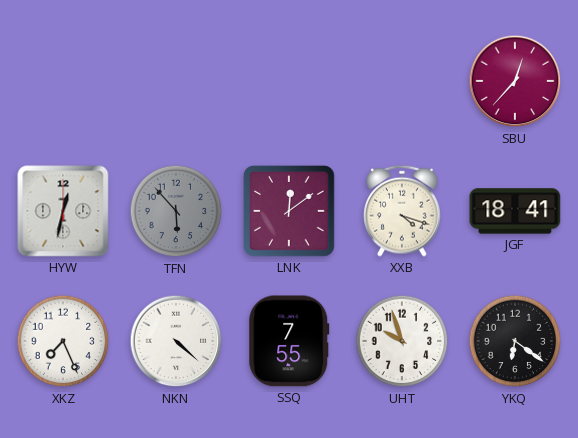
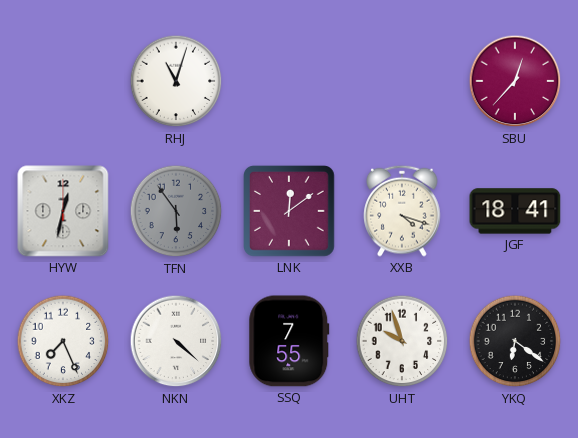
RHJ: none -> 11:03
TFN: 5:53 -> 5:54
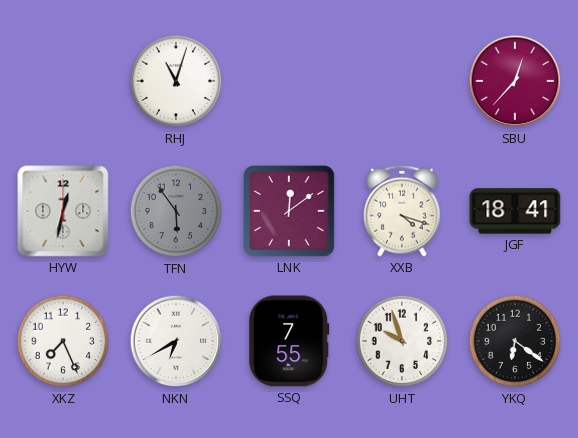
NKN: 4:22 -> 6:40
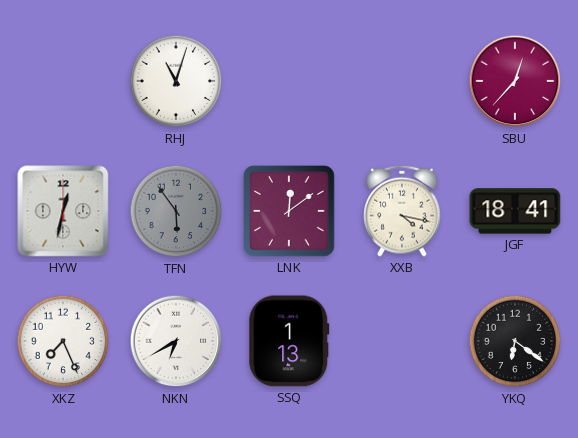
XXB: 4:18 -> 4:17
SSQ: 7:55 -> 1:13
UHT: 9:57 -> none
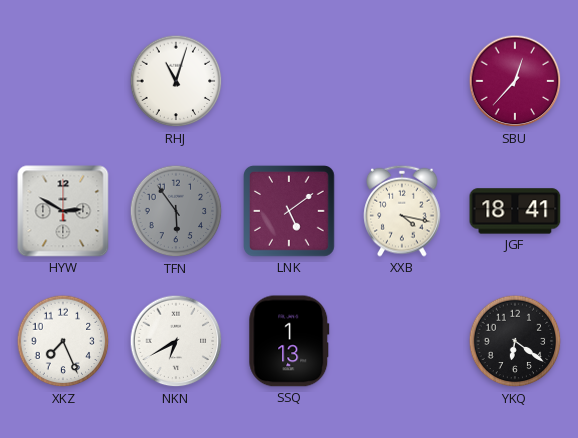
HYW: 12:32 -> 2:50
LNK: 12:09 -> 5:09
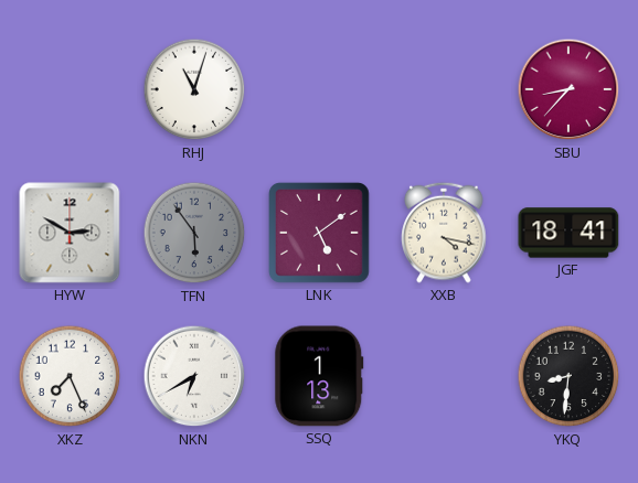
SBU: 12:37 -> 8:37
YKQ: 6:21 -> 8:31
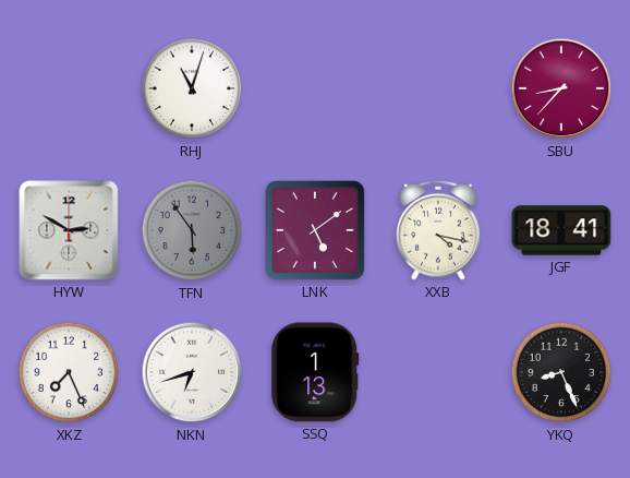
NKN: 6:40 -> 6:42
YKQ: 8:31 -> 8:26
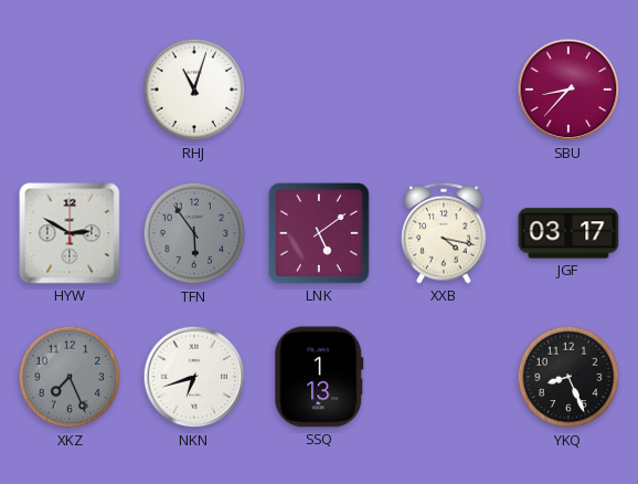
JGF: 18:41 -> 03:17
XKZ dial: white -> grey
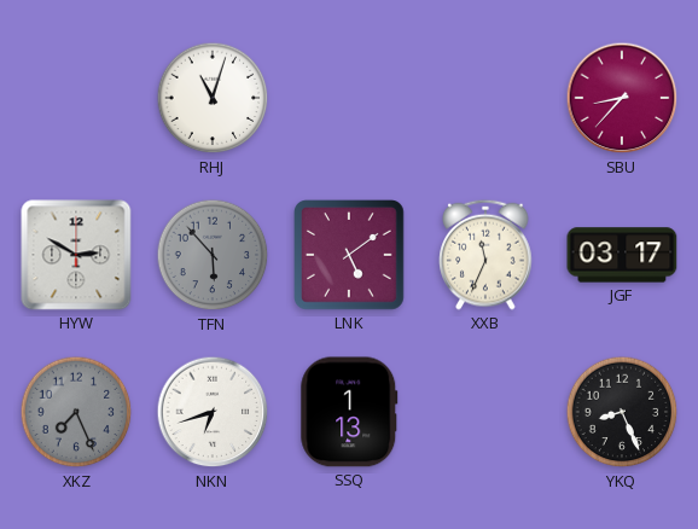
TFN: 5:54 -> 5:53
XXB: 4:17 -> 11:34
